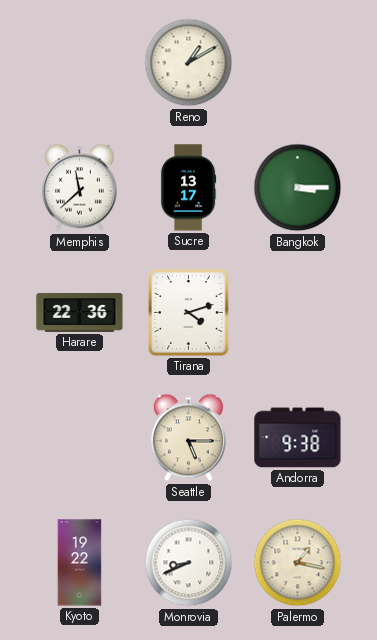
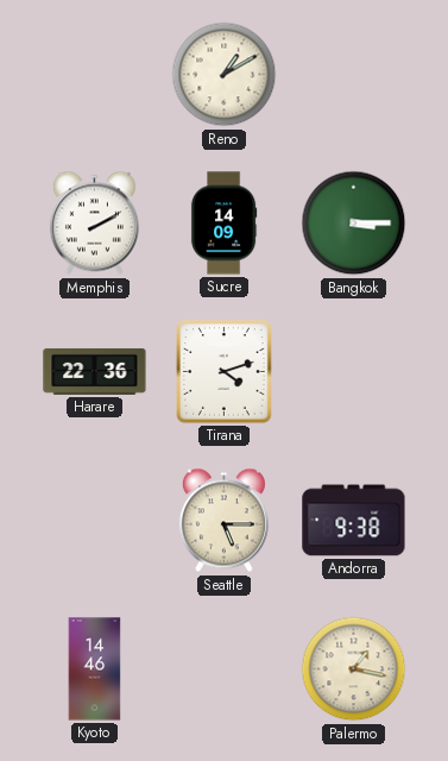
Memphis: 11:38 -> 2:10
Sucre: 13:17 -> 14:09
Kyoto: 19:22 -> 14:46
Monrovia: 8:41 -> none
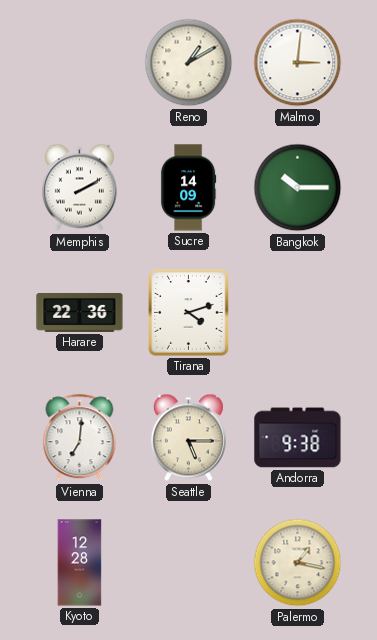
Malmo: none -> 3:01
Bangkok: 3:15 -> 10:15
Vienna: none -> 7:01
Kyoto: 14:46 -> 12:28
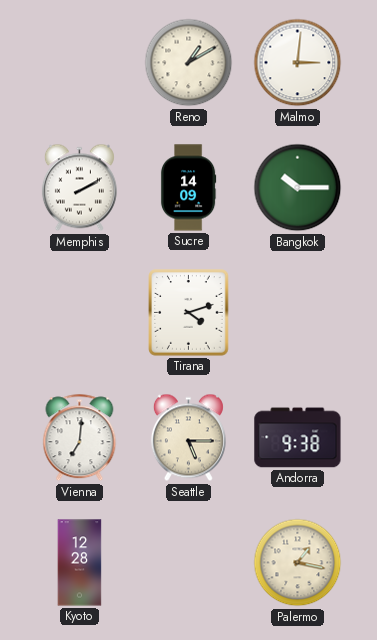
Harare: 22:36 -> none
